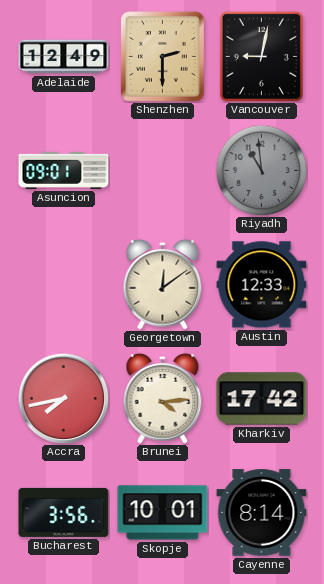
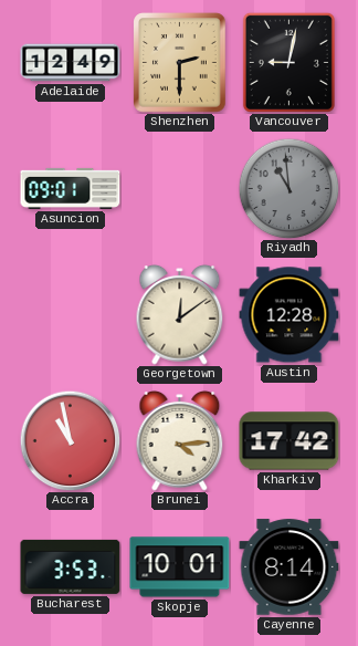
Austin: 12:33 -> 12:28
Accra: 7:43 -> 10:58
Bucharest: 3:56 -> 3:53
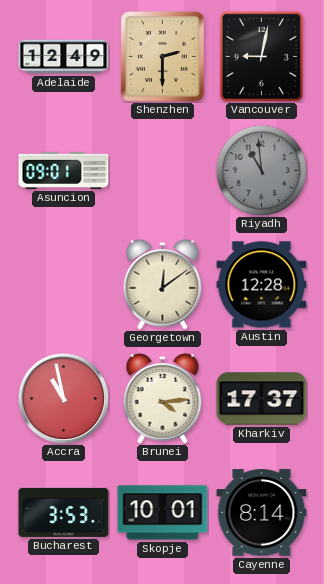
Kharkiv: 17:42 -> 17:37
